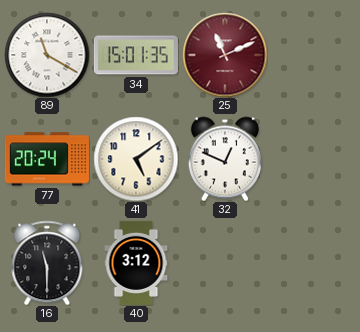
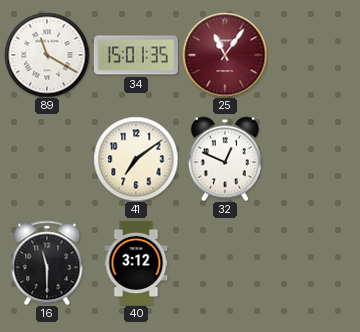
25: 11:11 -> 11:06
77: 20:24 -> none
41: 5:09 -> 7:09
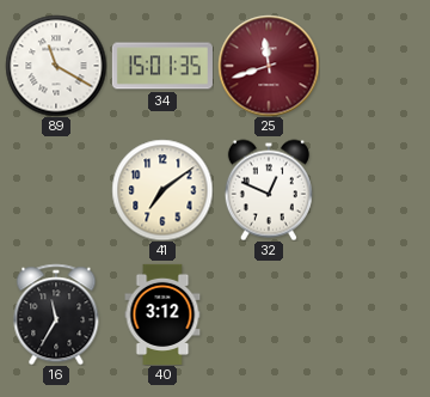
25: 11:06 -> 11:42
16: 11:30 -> 11:35
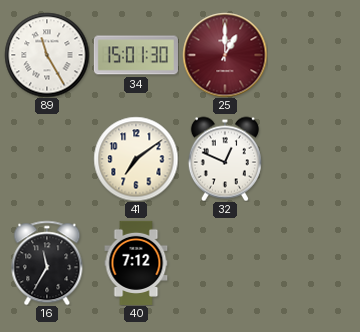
89: 11:20 -> 11:25
34: 15:01:35 -> 15:01:30
25: 11:42 -> 1:00
40: 3:12 -> 7:12
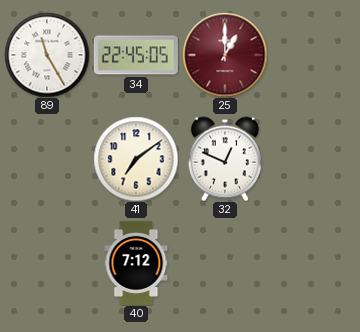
34: 15:01 -> 22:45
16: 11:35 -> none
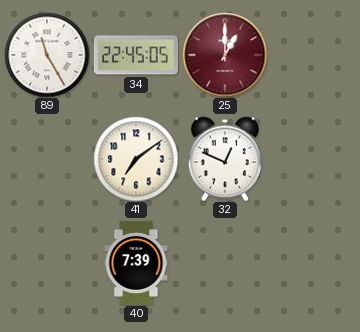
40: 7:12 -> 7:39
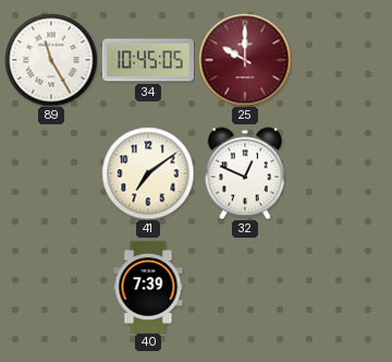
34: 22:45 -> 10:45
25: 1:00 -> 10:00
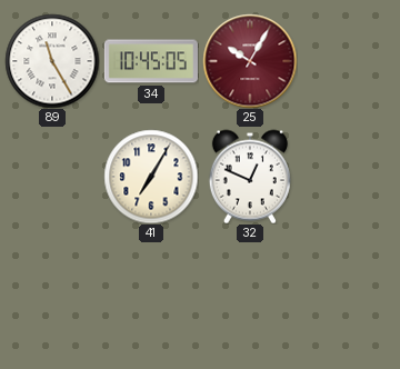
25: 10:00 -> 10:05
41: 7:09 -> 7:05
40: 7:39 -> none
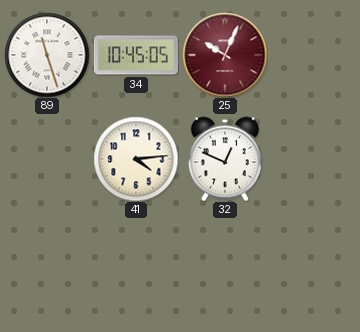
89: 11:25 -> 11:27
25: 10:05 -> 10:04
41: 7:05 -> 4:14
